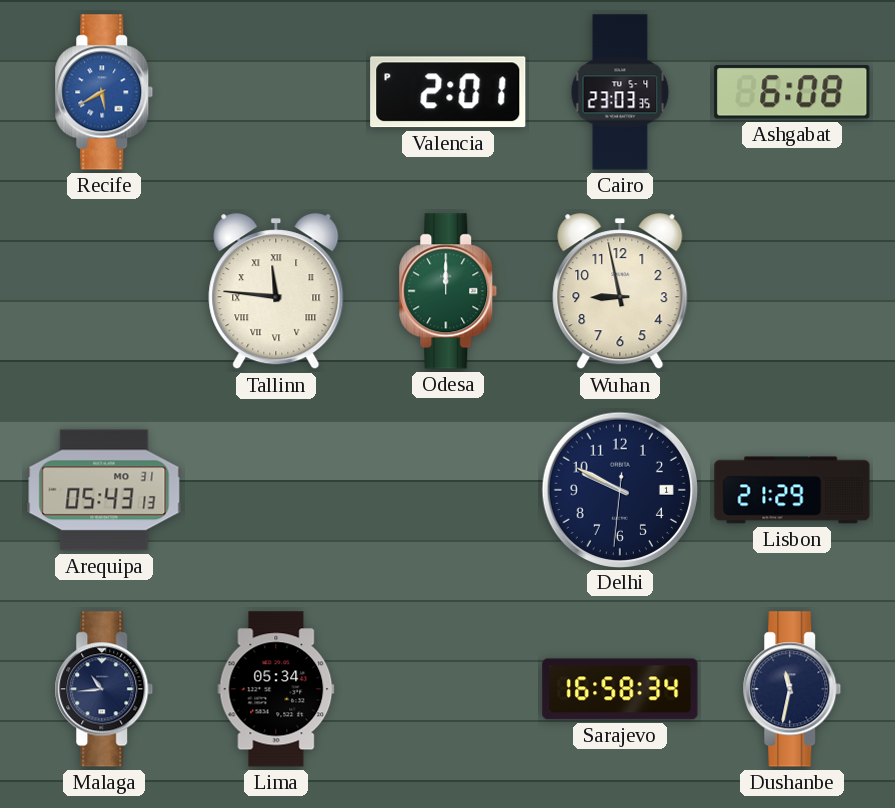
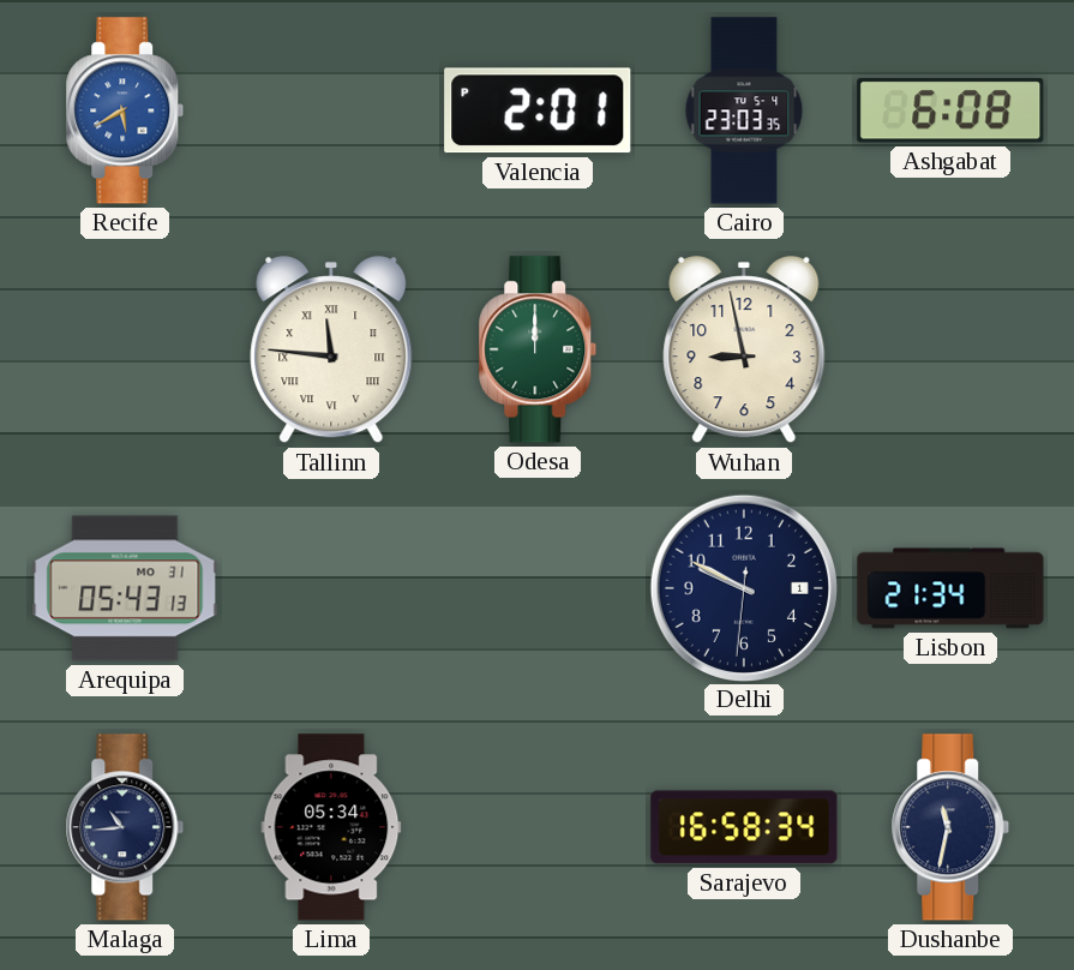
Lisbon: 21:29 -> 21:34
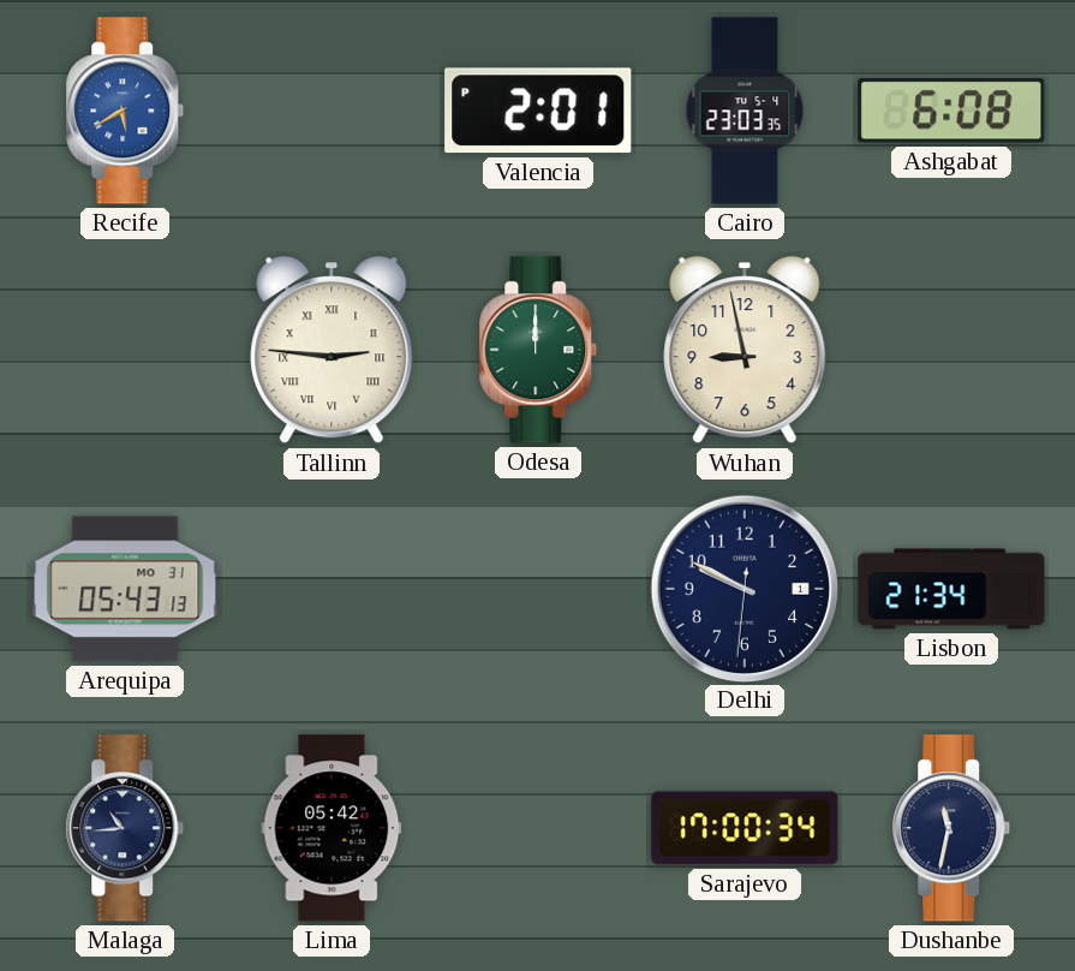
Tallinn: 11:46 -> 2:46
Lima: 05:34 -> 05:42
Sarajevo: 16:58 -> 17:00
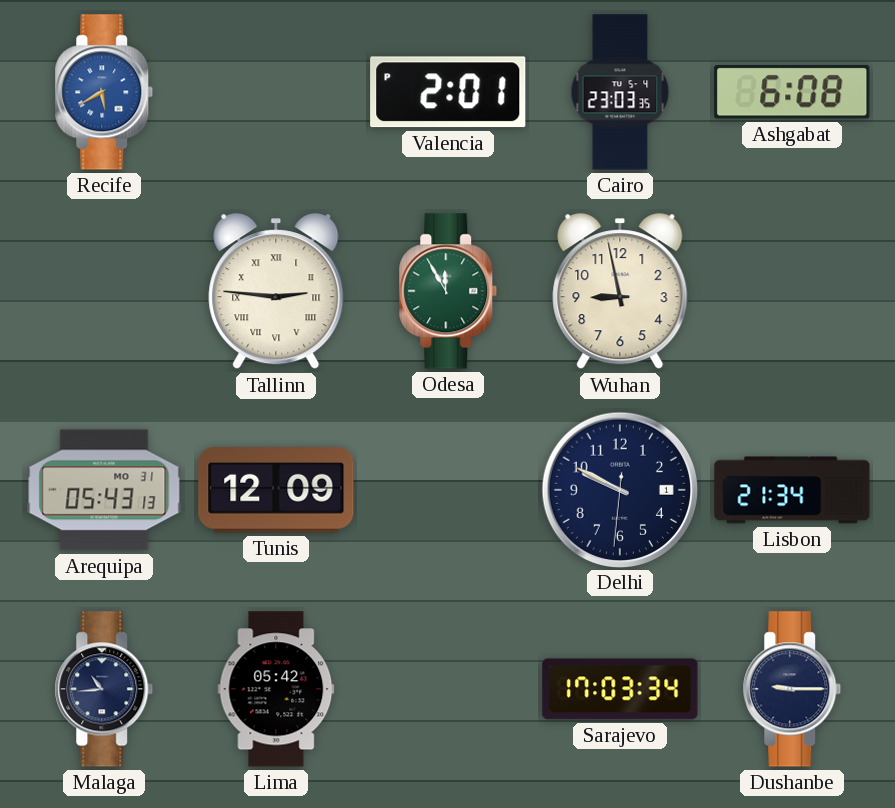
Odesa: 12:00 -> 11:55
Tunis: none -> 12:09
Sarajevo: 17:00 -> 17:03
Dushanbe: 11:32 -> 9:15
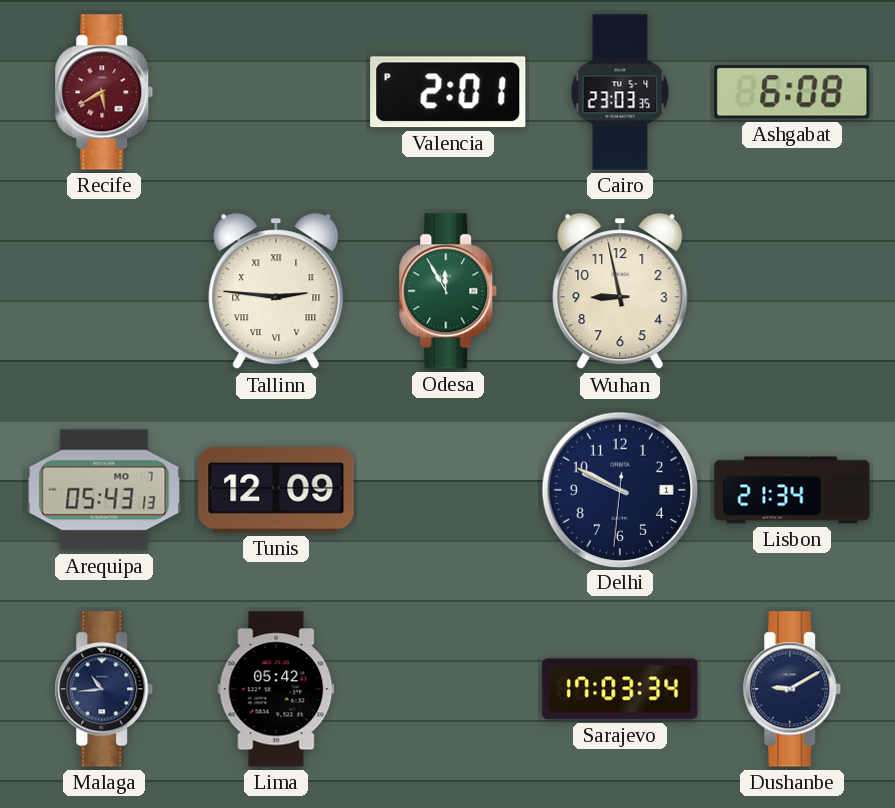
Recife dial: blue -> burgundy
Arequipa date: MO 31 -> MO 7
Dushanbe: 9:15 -> 9:10
